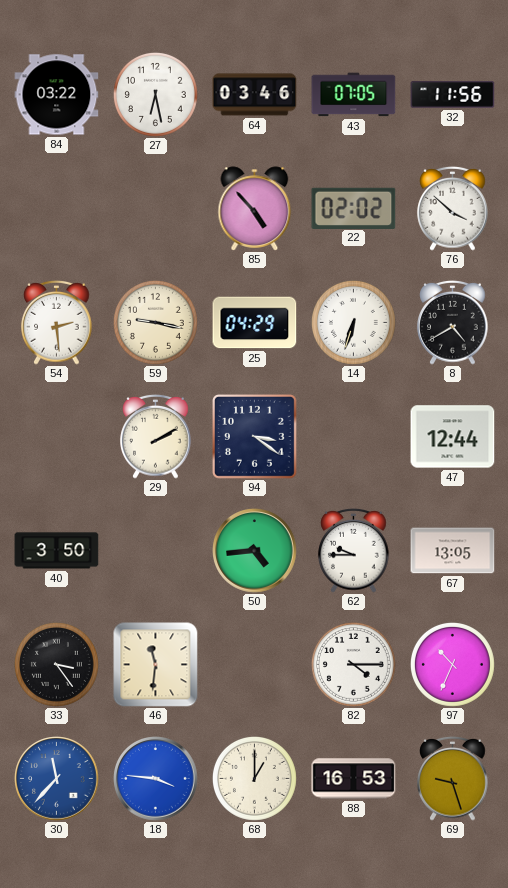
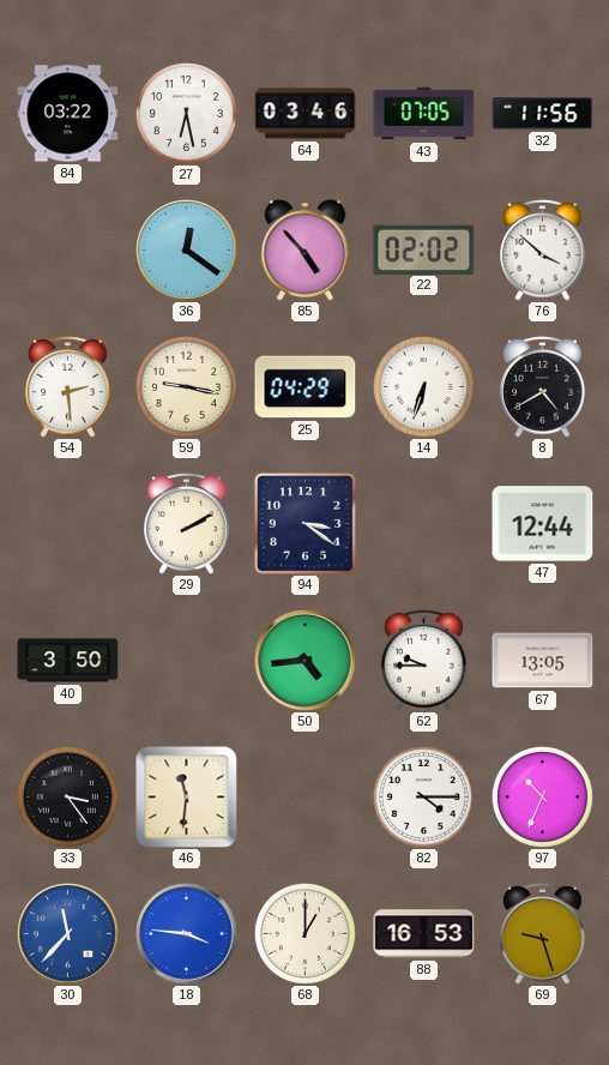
36: none -> 12:21
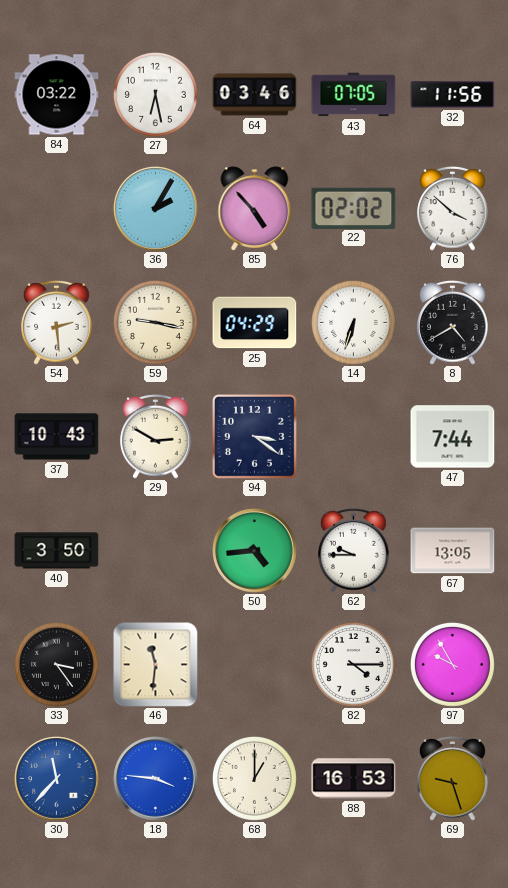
36: 12:21 -> 2:05
37: none -> 10:43
29: 2:10 -> 2:50
47: 12:44 -> 7:44
97: 10:34 -> 9:55
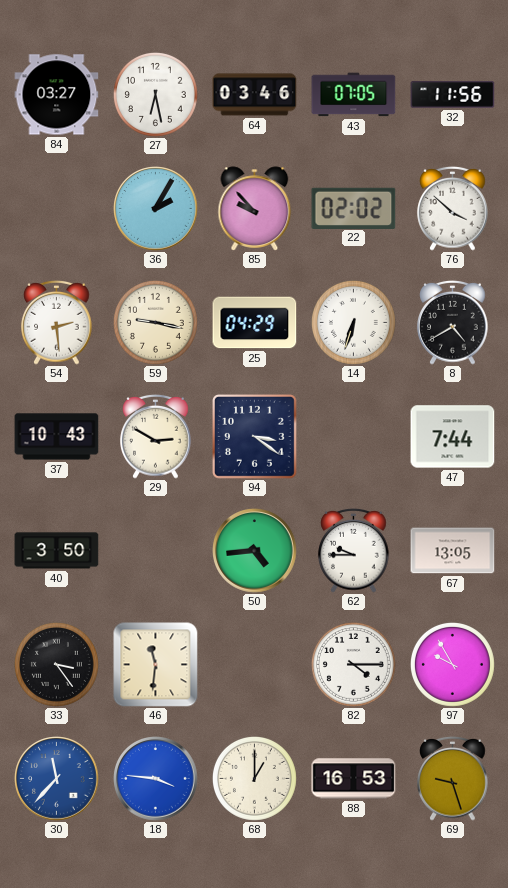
84: 03:22 -> 03:27
85: 4:53 -> 9:53
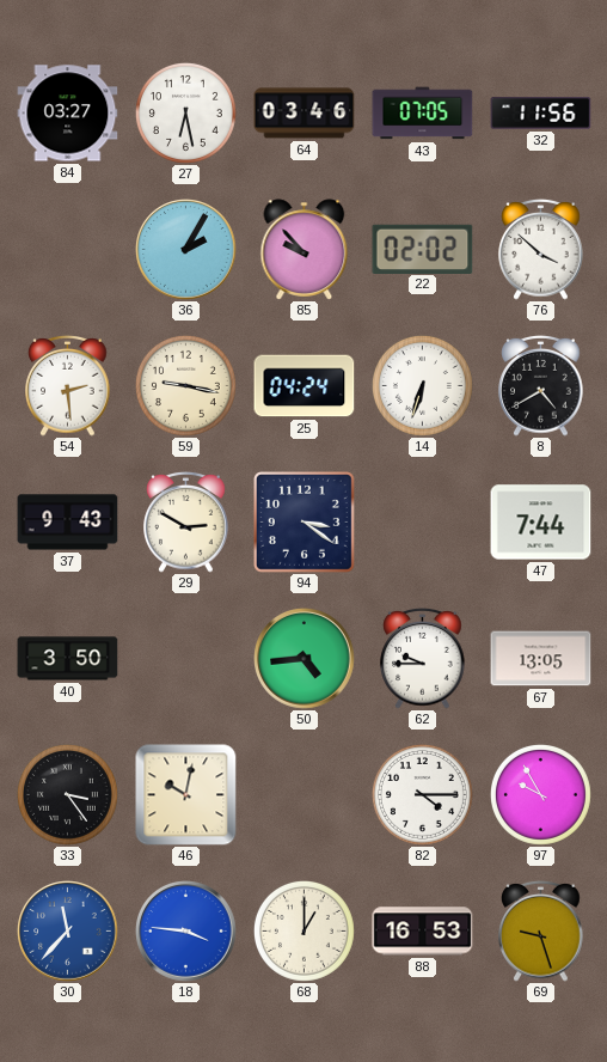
25: 04:29 -> 04:24
37: 10:43 -> 9:43
46: 11:31 -> 10:02
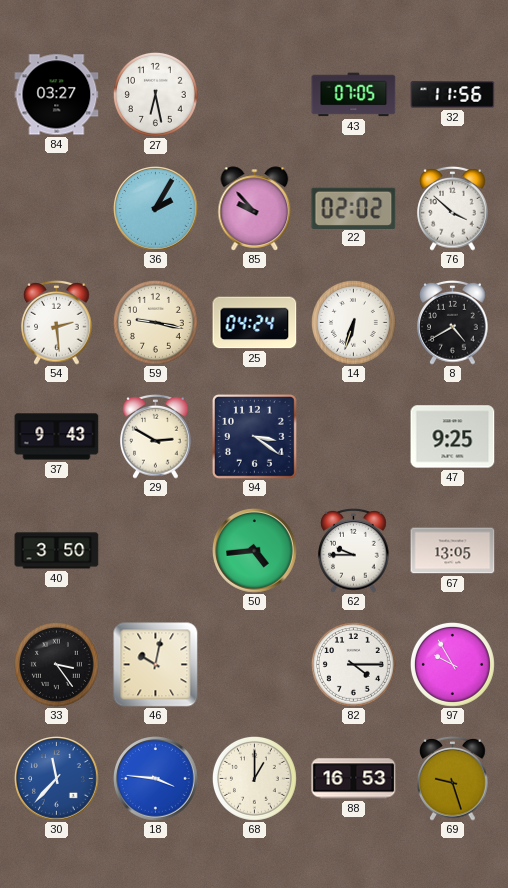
64: 03:46 -> none
47: 7:44 -> 9:25
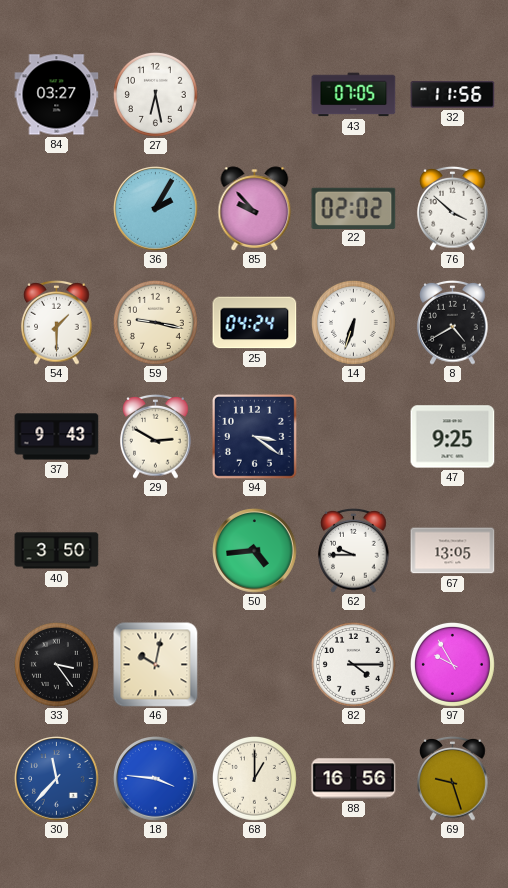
54: 2:29 -> 1:30
88: 16:53 -> 16:56
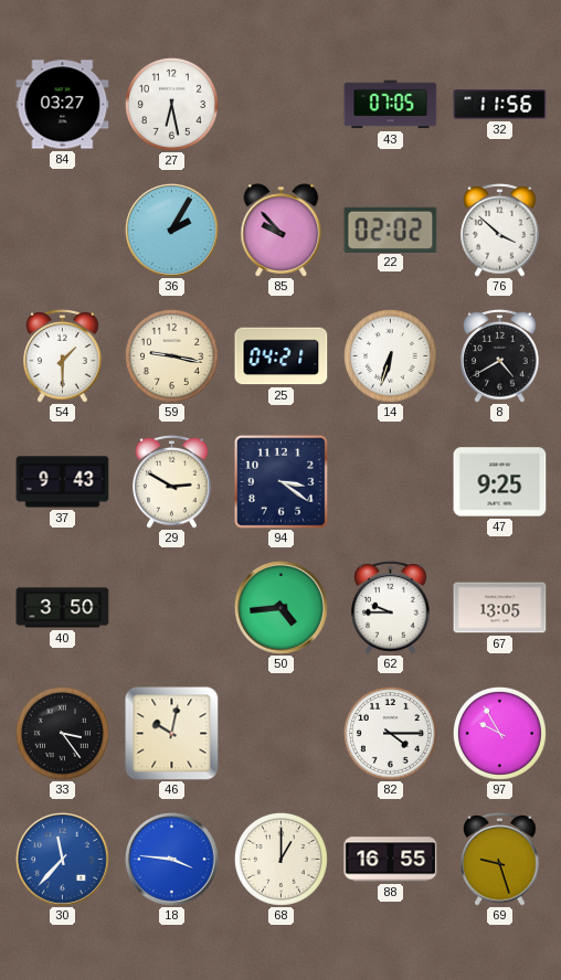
25: 04:24 -> 04:21
88: 16:56 -> 16:55
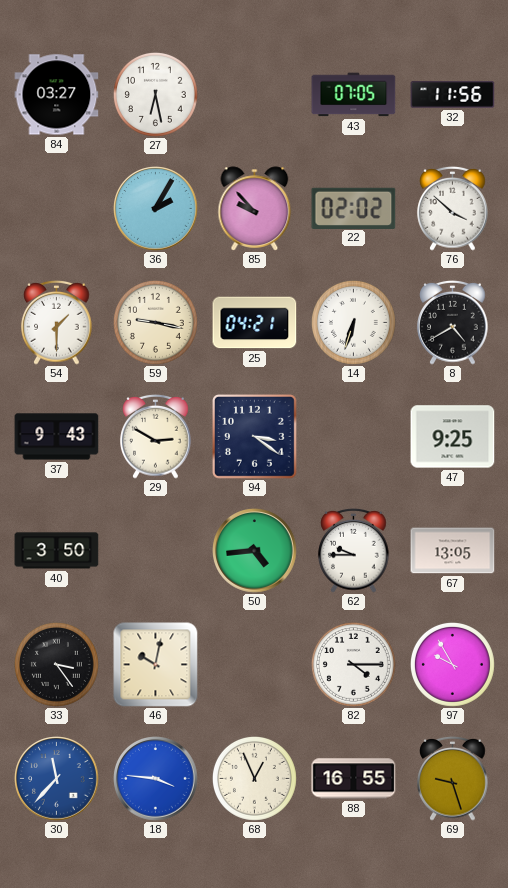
68: 1:00 -> 12:56
